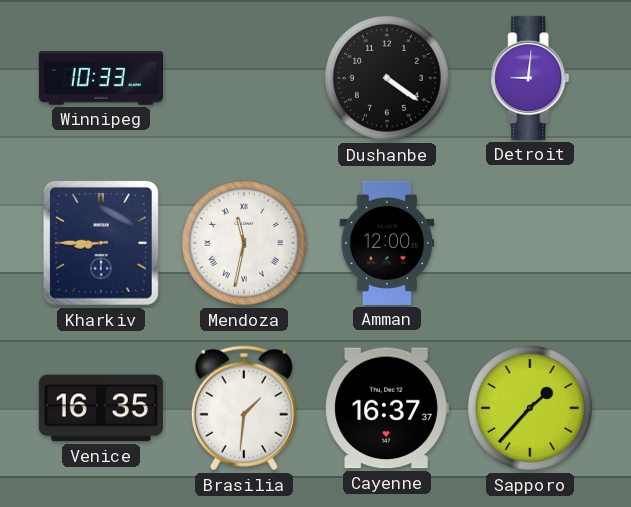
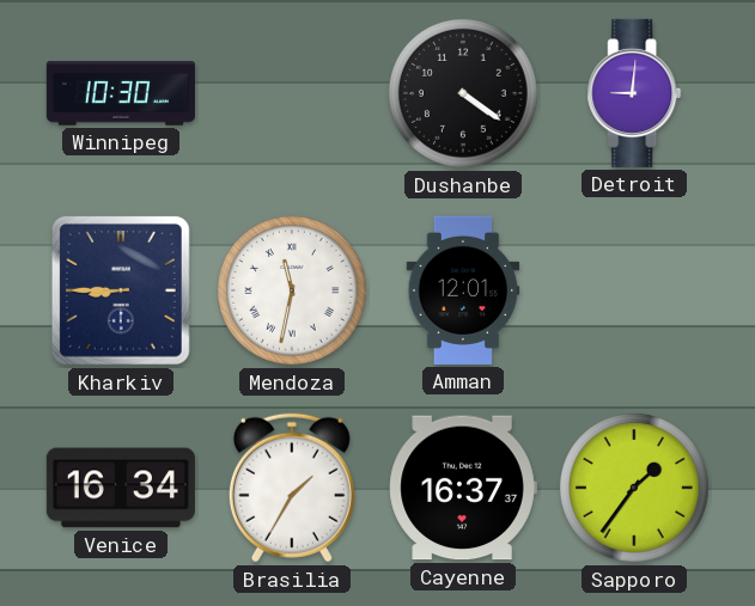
Winnipeg: 10:33 -> 10:30
Amman: 12:00 -> 12:01
Venice: 16:35 -> 16:34
Brasilia: 1:31 -> 1:35
Sapporo: 1:37 -> 1:36
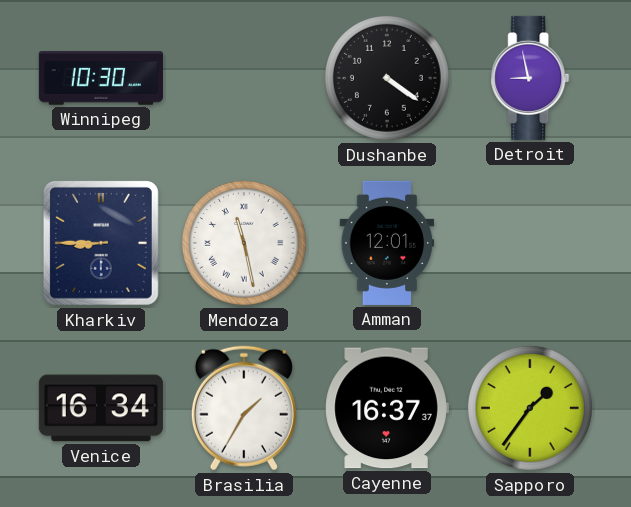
Detroit: 9:01 -> 8:58
Mendoza: 11:32 -> 11:28
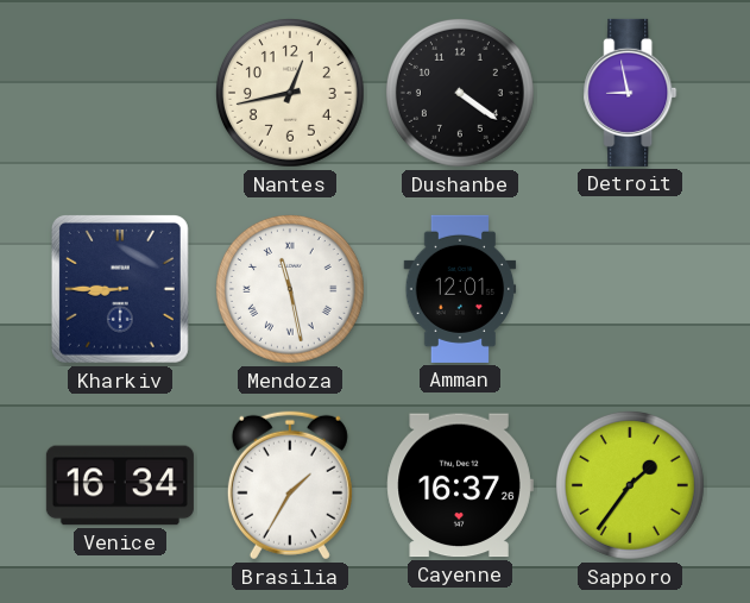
Winnipeg: 10:30 -> none
Nantes: none -> 12:43
Cayenne: 16:37:37 -> 16:37:26
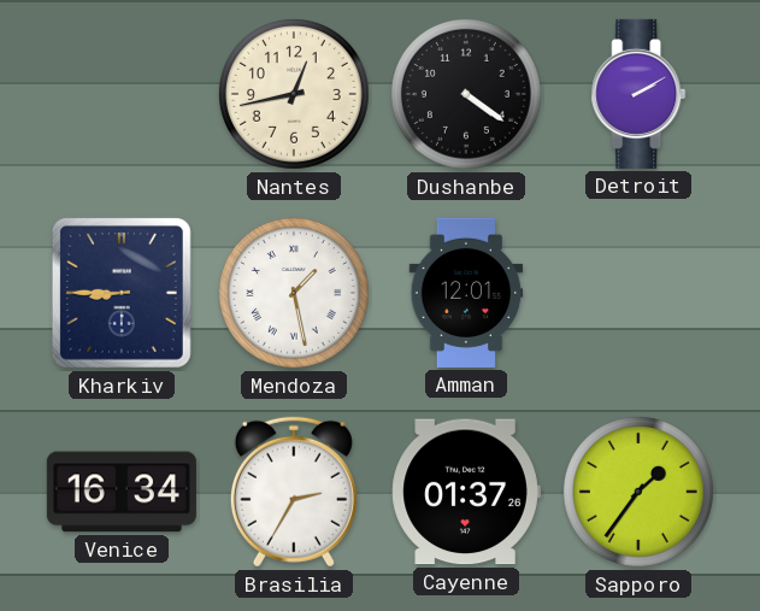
Detroit: 8:58 -> 2:10
Mendoza: 11:28 -> 1:28
Brasilia: 1:35 -> 2:35
Cayenne: 16:37 -> 01:37
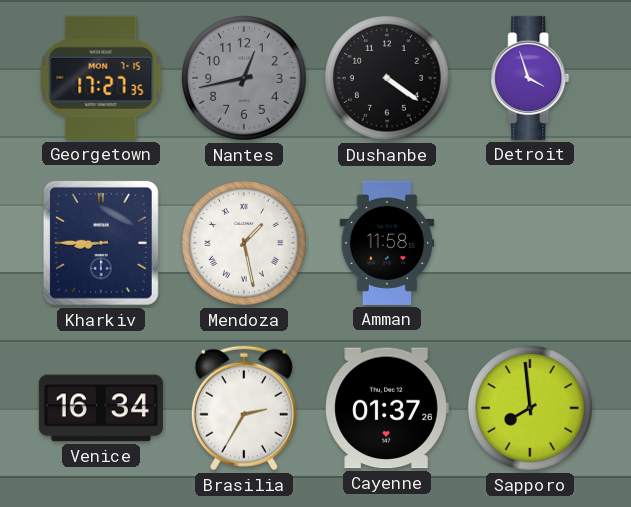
Georgetown: none -> 17:27
Nantes dial: cream -> grey
Detroit: 2:10 -> 3:57
Amman: 12:01 -> 11:58
Sapporo: 1:36 -> 7:59
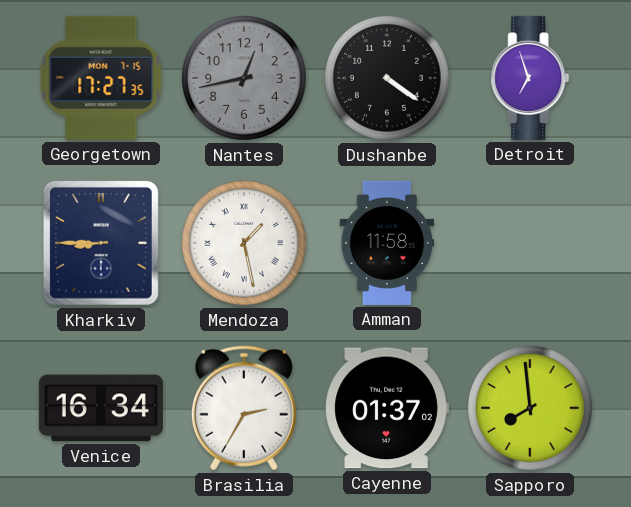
Detroit: 3:57 -> 6:57
Cayenne: 01:37:26 -> 01:37:02
